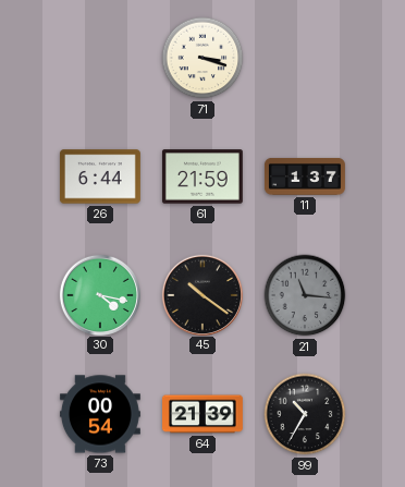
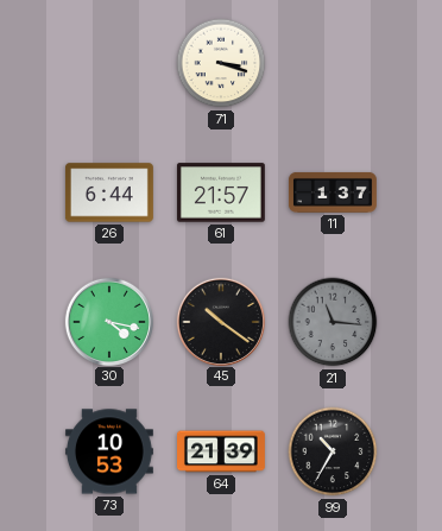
61: 21:59 -> 21:57
73: 00:54 -> 10:53
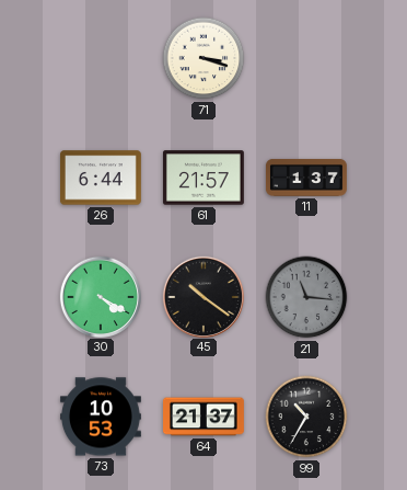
30: 4:17 -> 4:20
64: 21:39 -> 21:37
